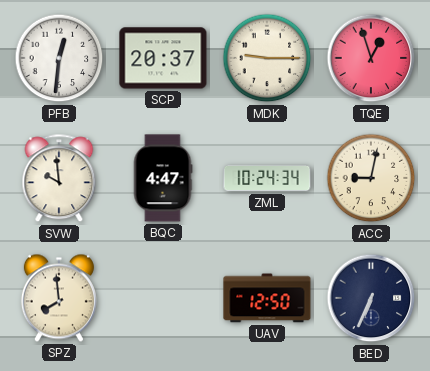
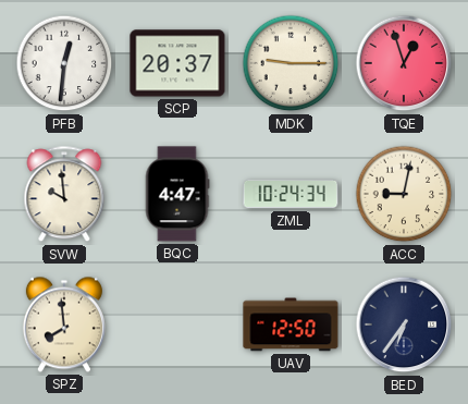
BED: 6:34 -> 6:36
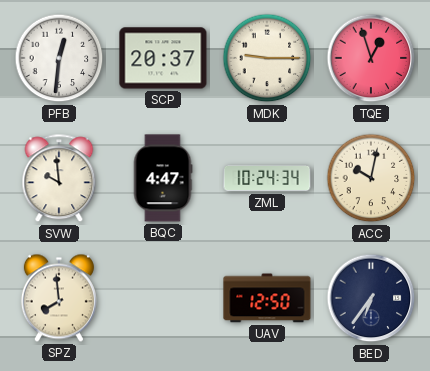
ACC: 9:02 -> 10:02
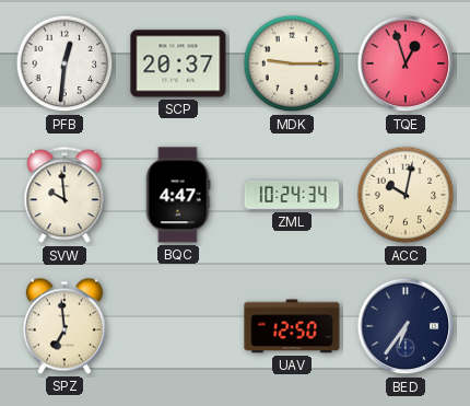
SPZ: 7:59 -> 6:59
